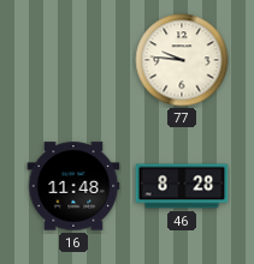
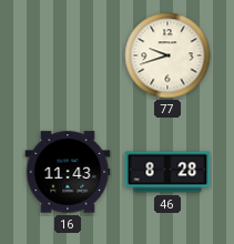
77: 9:46 -> 9:42
16: 11:48 -> 11:43
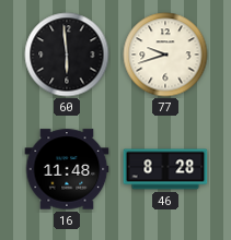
60: none -> 5:59
16: 11:43 -> 11:48
